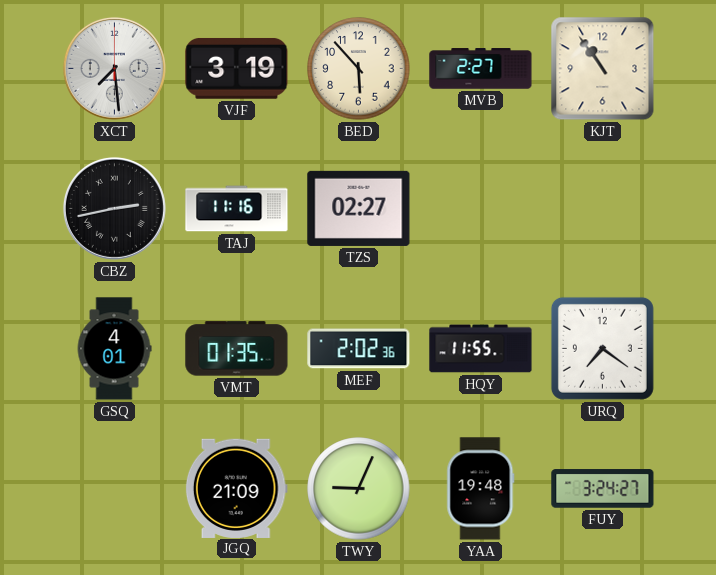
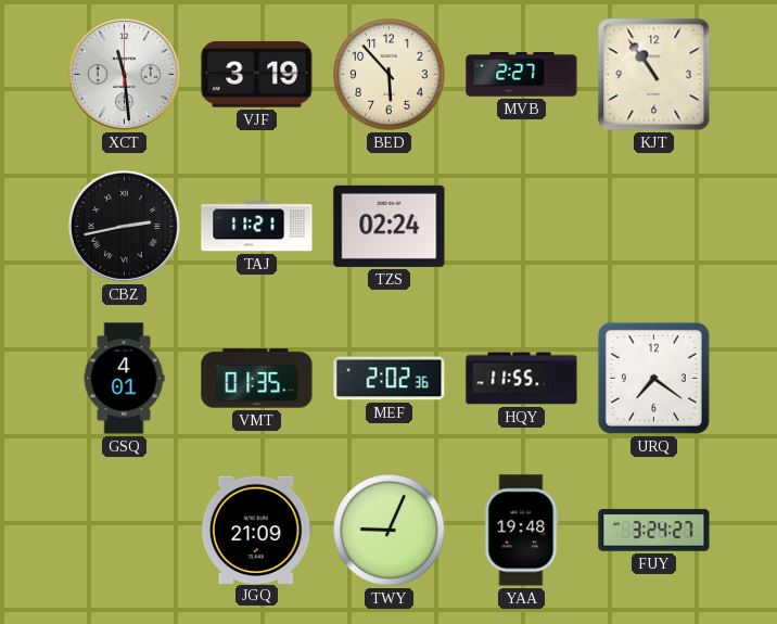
XCT: 7:29 -> 11:29
TAJ: 11:16 -> 11:21
TZS: 02:27 -> 02:24
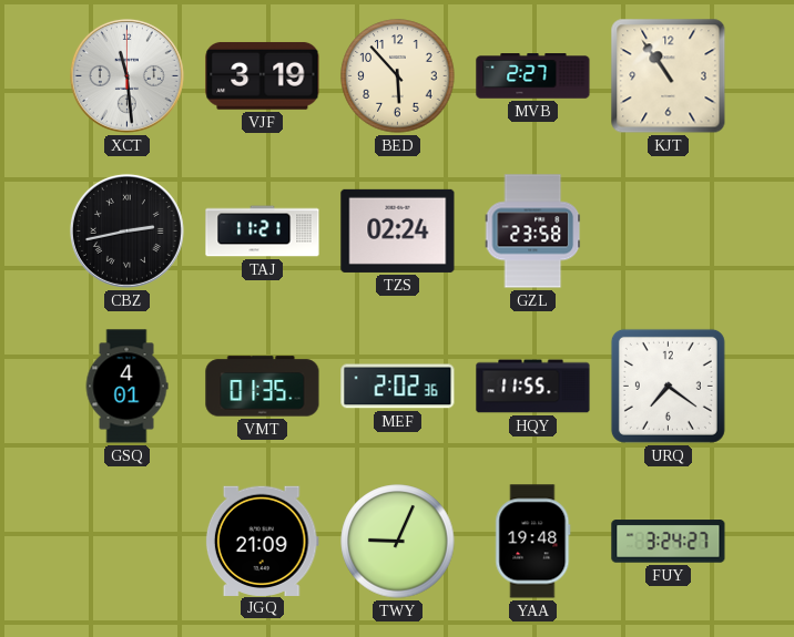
GZL: none -> 23:58
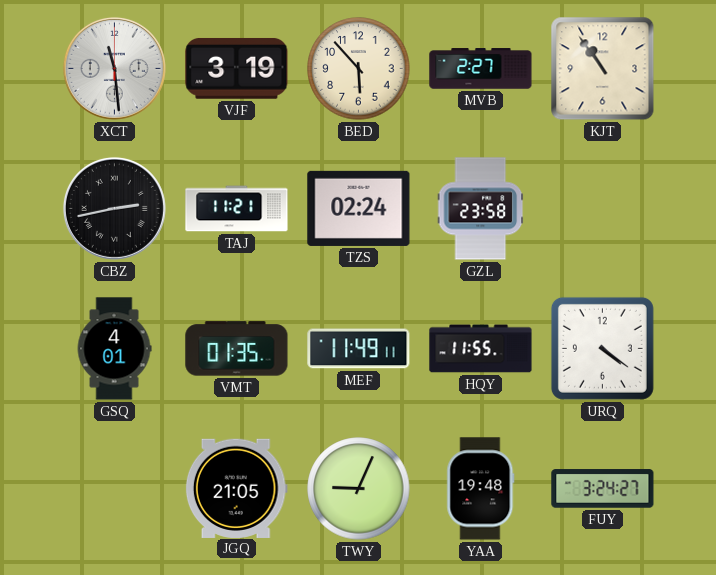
MEF: 2:02 -> 11:49
URQ: 7:21 -> 4:21
JGQ: 21:09 -> 21:05
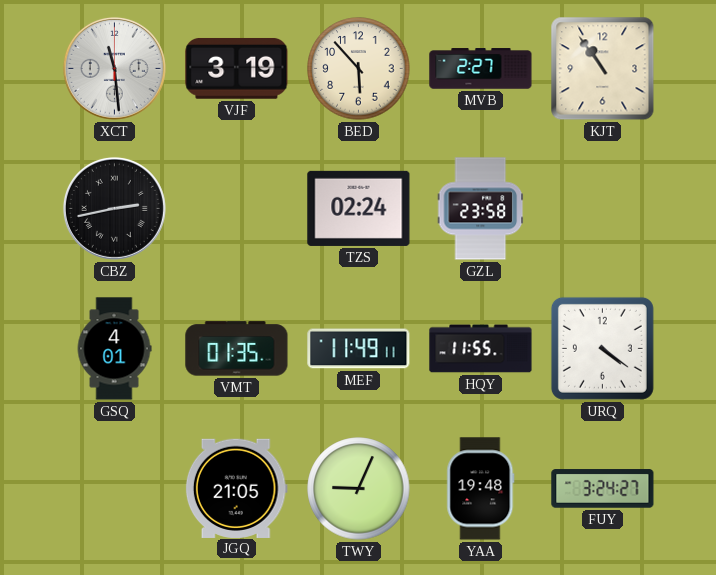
TAJ: 11:21 -> none
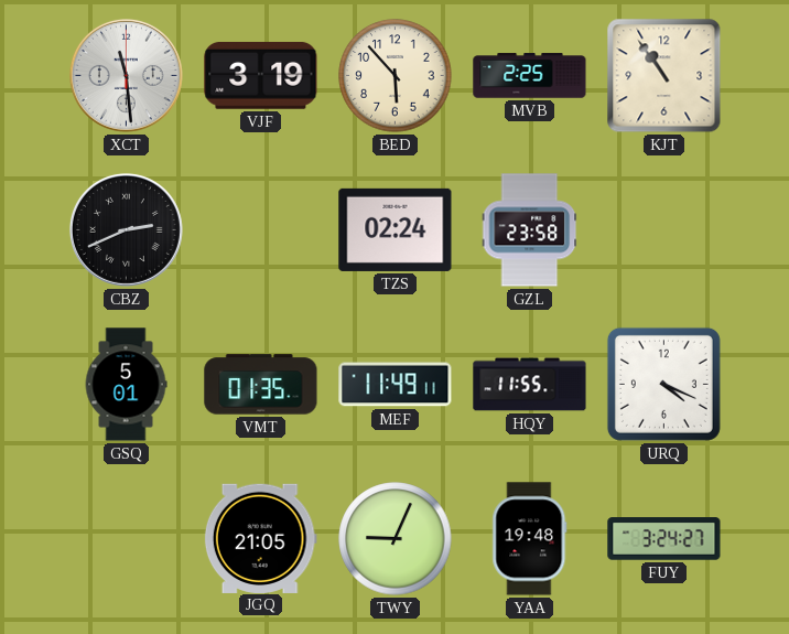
MVB: 2:27 -> 2:25
CBZ: 2:43 -> 2:41
GSQ: 4:01 -> 5:01
URQ: 4:21 -> 4:19
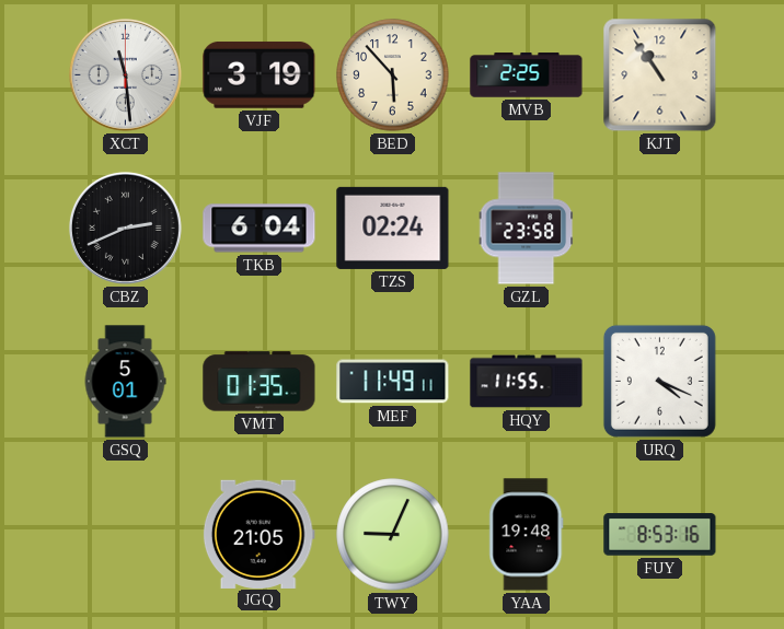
TKB: none -> 6:04
FUY: 3:24 -> 8:53
